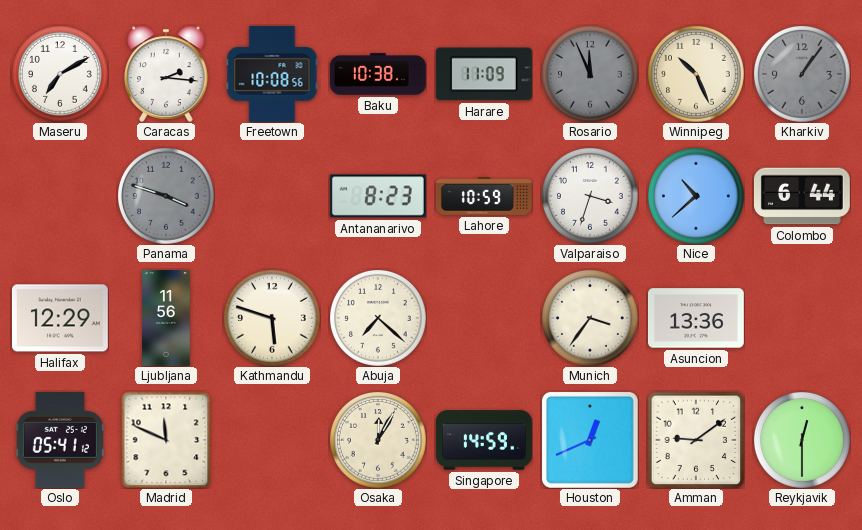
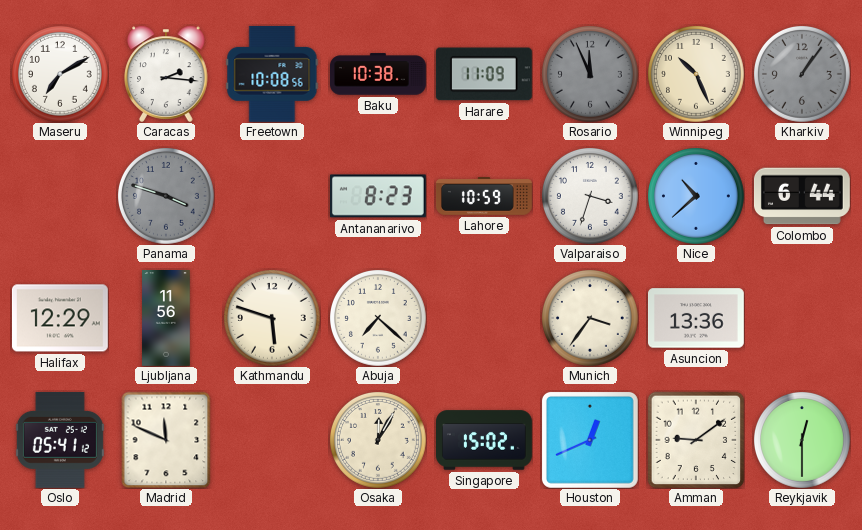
Singapore: 14:59 -> 15:02
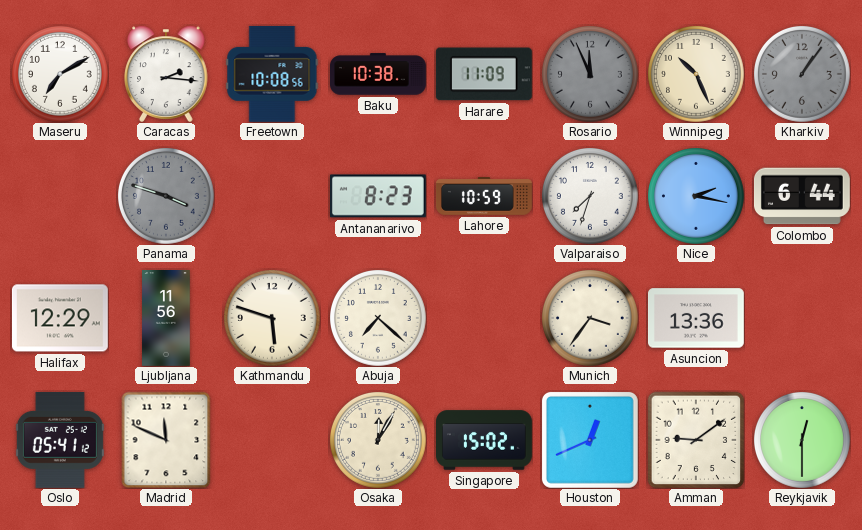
Valparaiso: 3:33 -> 7:33
Nice: 10:38 -> 2:17
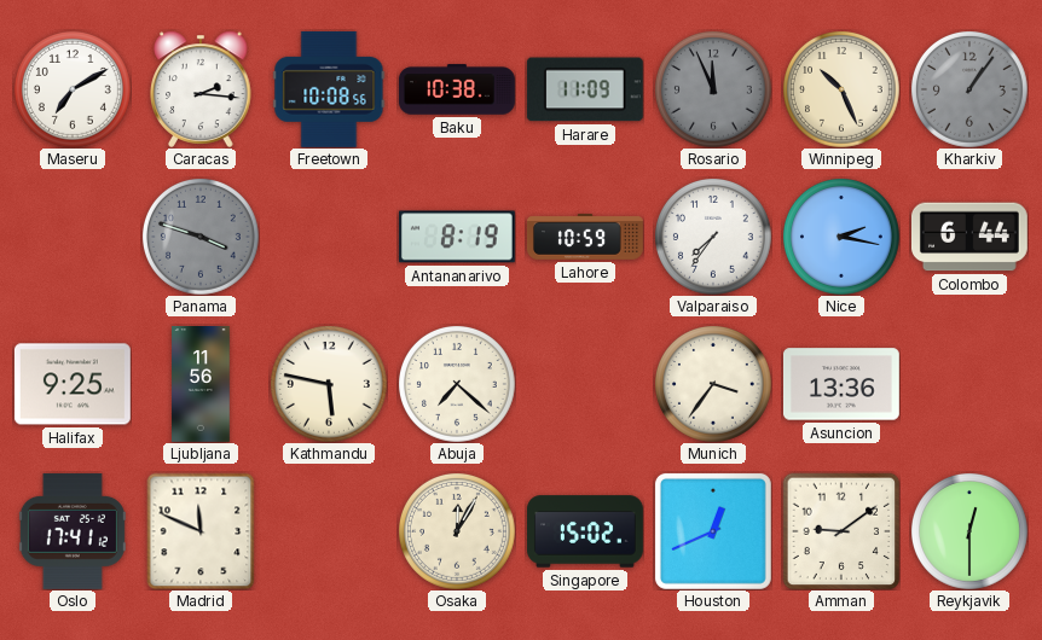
Antananarivo: 8:23 -> 8:19
Valparaiso: 7:33 -> 7:36
Halifax: 12:29 -> 9:25
Kathmandu: 5:48 -> 5:47
Oslo: 05:41 -> 17:41
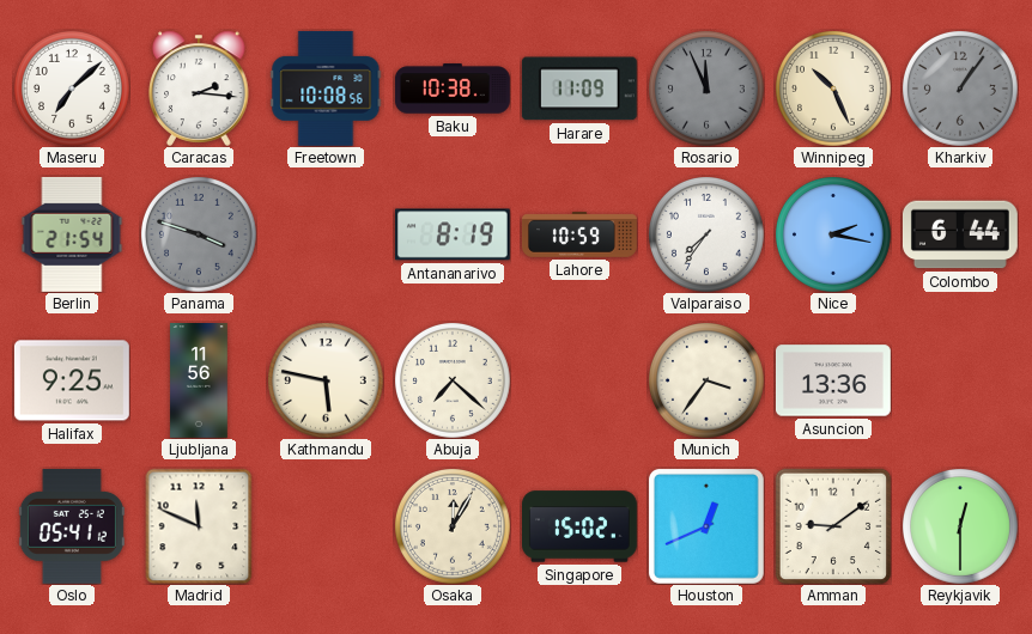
Maseru: 7:10 -> 7:08
Berlin: none -> 21:54
Oslo: 17:41 -> 05:41
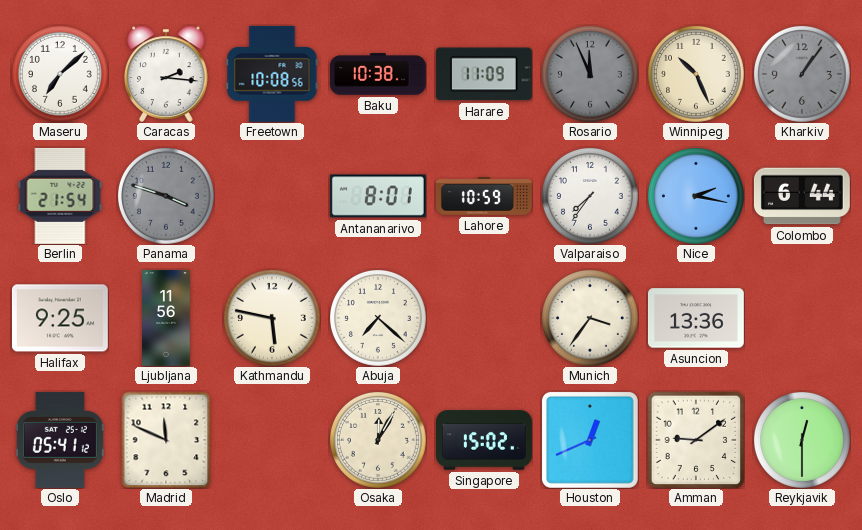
Antananarivo: 8:19 -> 8:01
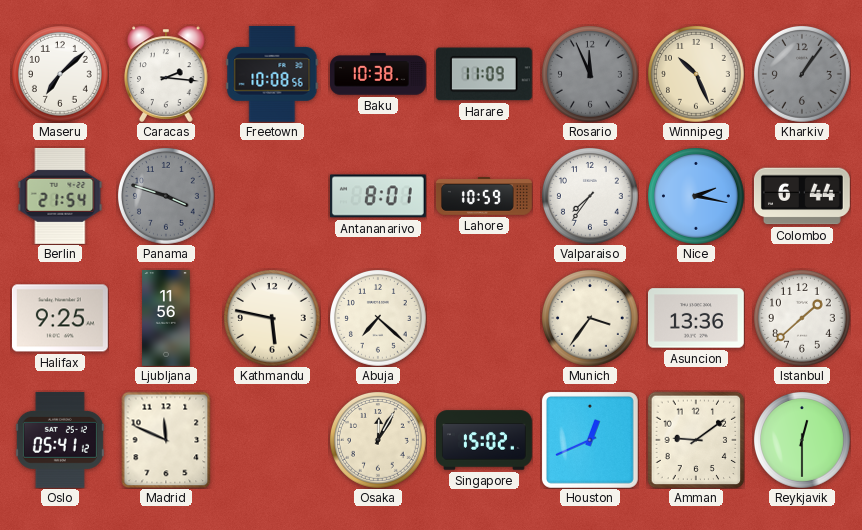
Istanbul: none -> 1:38
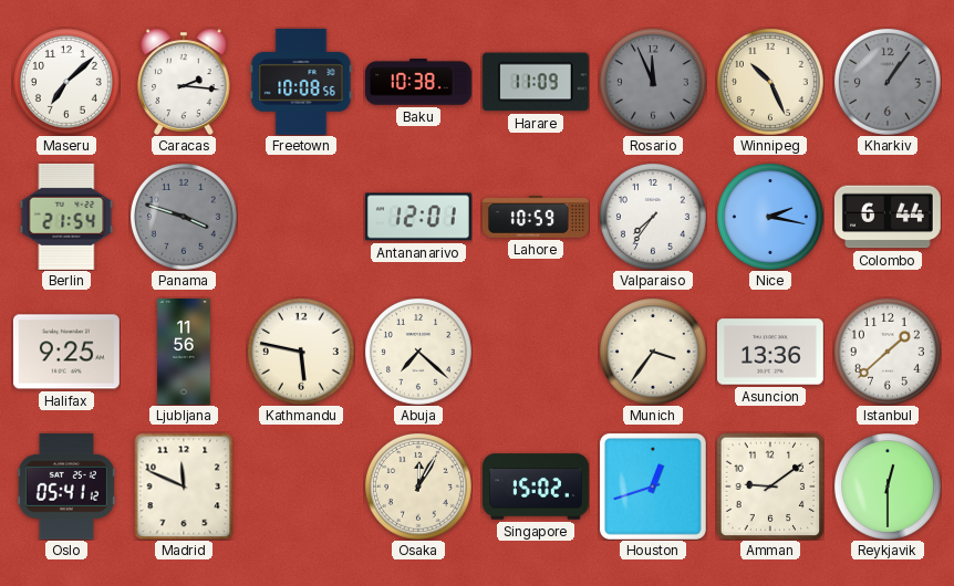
Antananarivo: 8:01 -> 12:01
Houston: 12:41 -> 12:42
